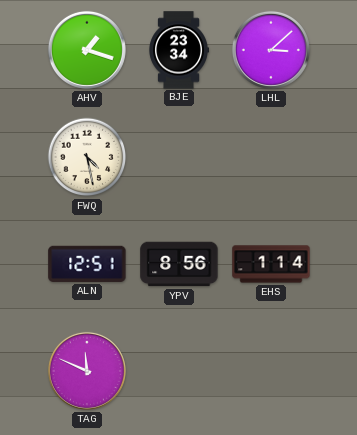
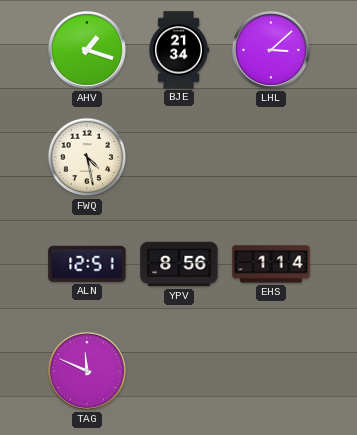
BJE: 23:34 -> 21:34
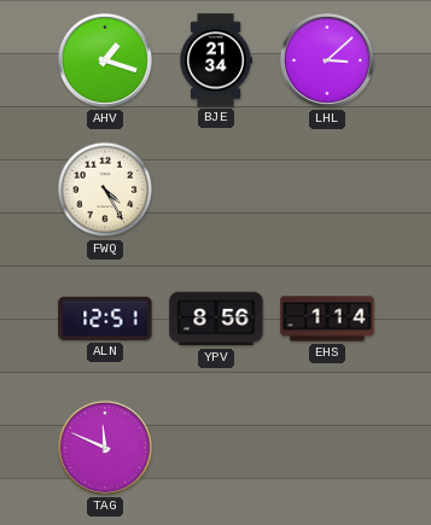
FWQ: 4:28 -> 4:25
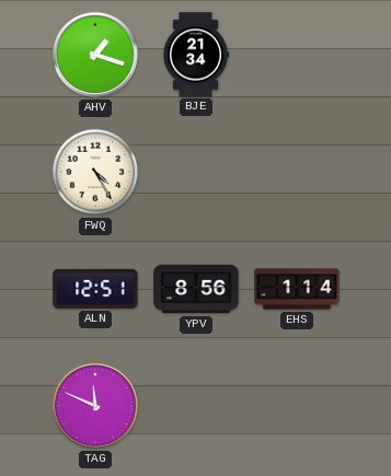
LHL: 3:08 -> none
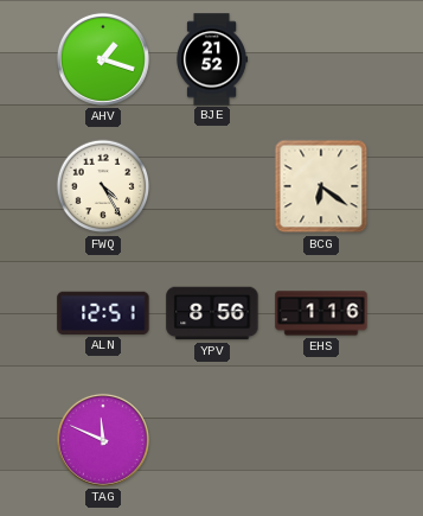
BJE: 21:34 -> 21:52
BCG: none -> 6:21
EHS: 1:14 -> 1:16
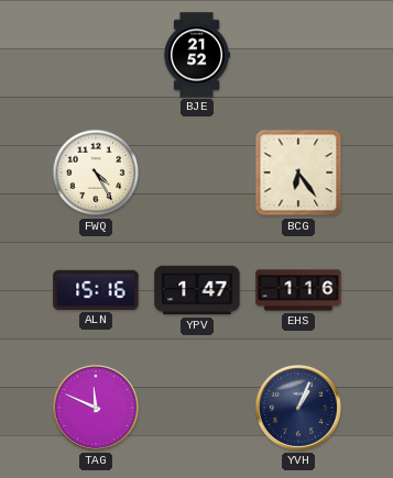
AHV: 1:18 -> none
BCG: 6:21 -> 6:24
ALN: 12:51 -> 15:16
YPV: 8:56 -> 1:47
YVH: none -> 1:04
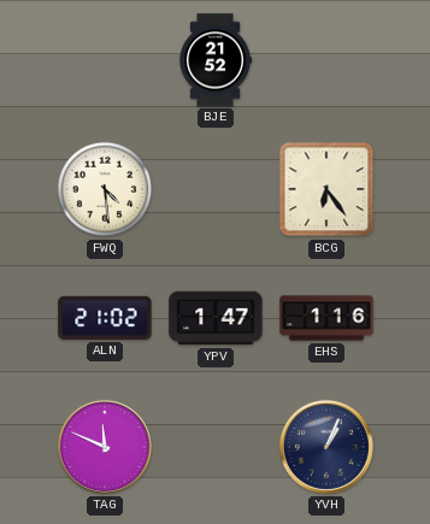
FWQ: 4:25 -> 4:29
ALN: 15:16 -> 21:02
